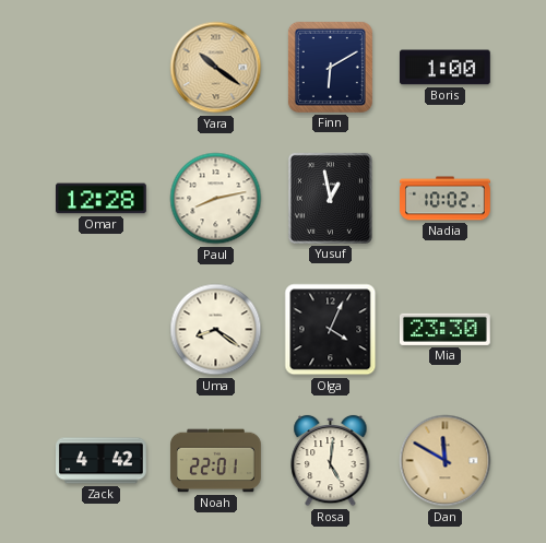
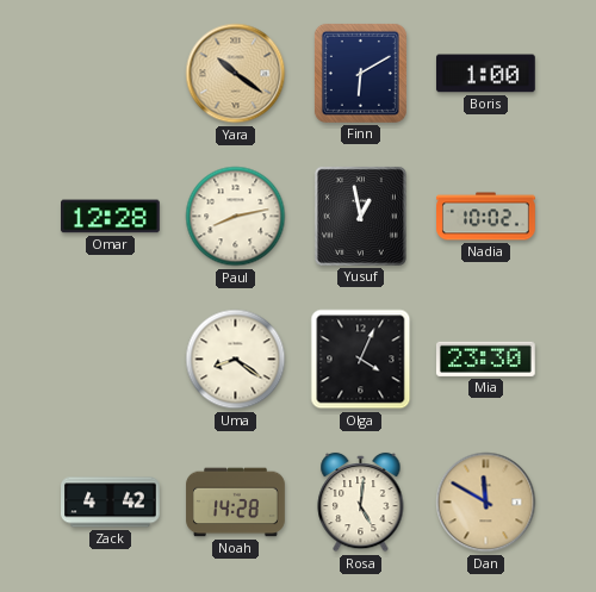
Noah: 22:01 -> 14:28
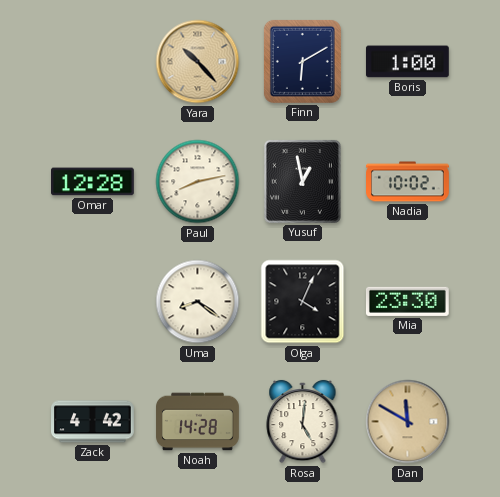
Yara: 10:21 -> 10:23
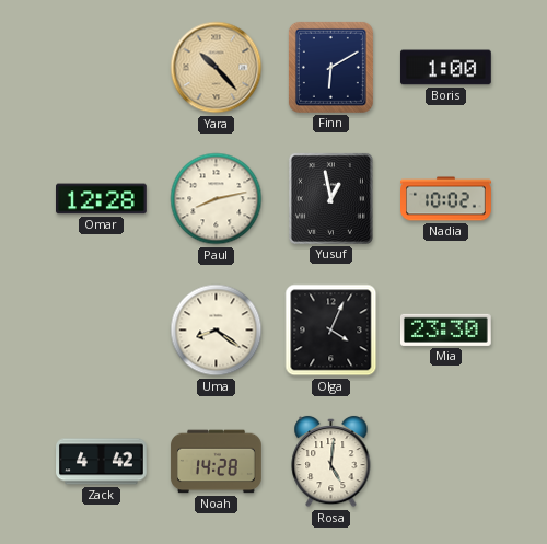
Dan: 11:50 -> none
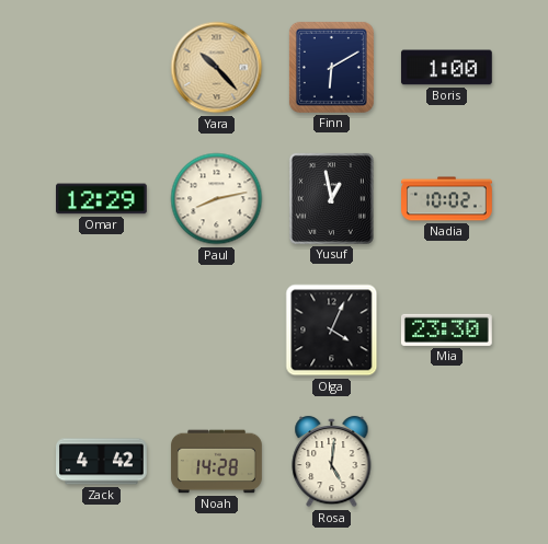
Omar: 12:28 -> 12:29
Uma: 8:21 -> none
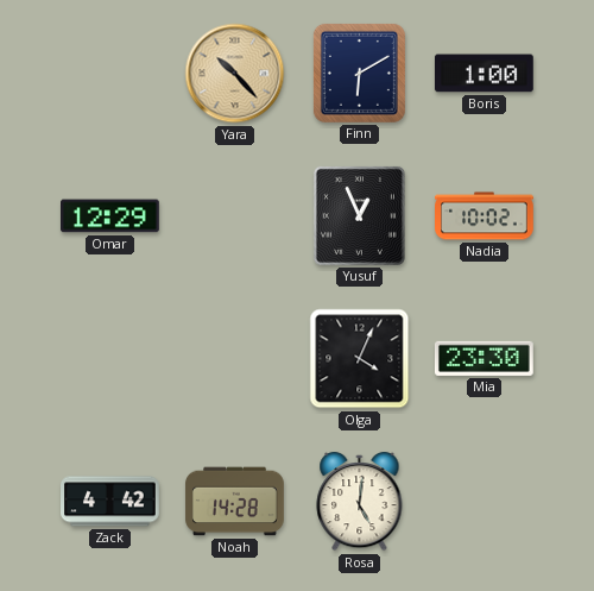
Paul: 8:13 -> none
Yusuf: 12:58 -> 12:56
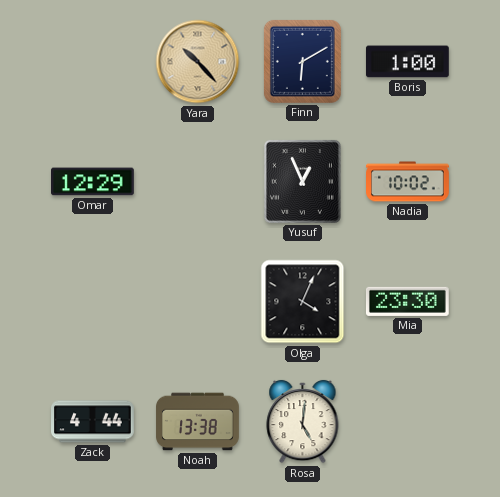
Zack: 4:42 -> 4:44
Noah: 14:28 -> 13:38
